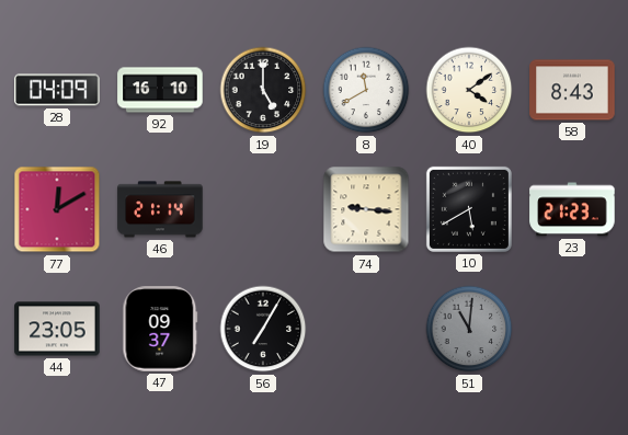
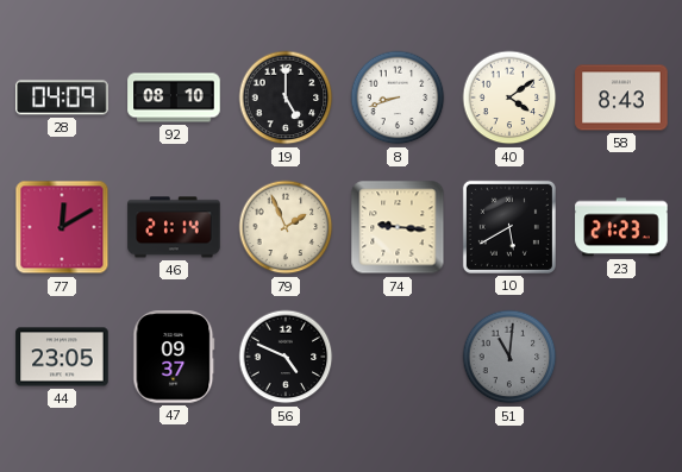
92: 16:10 -> 08:10
8: 11:40 -> 8:42
79: none -> 1:56
56: 7:05 -> 4:49
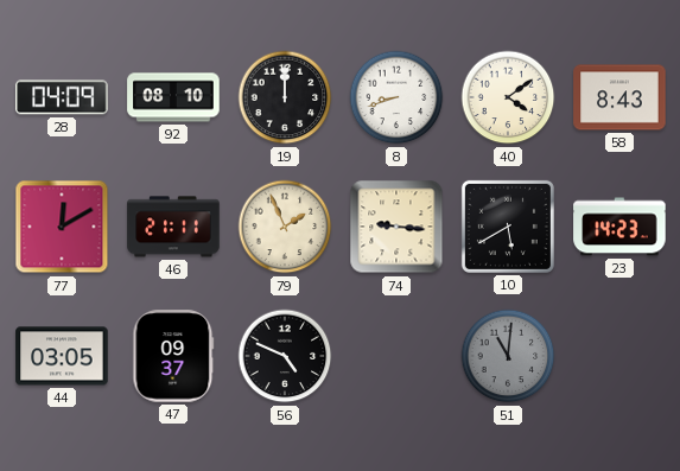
19: 5:00 -> 12:00
46: 21:14 -> 21:11
23: 21:23 -> 14:23
44: 23:05 -> 03:05
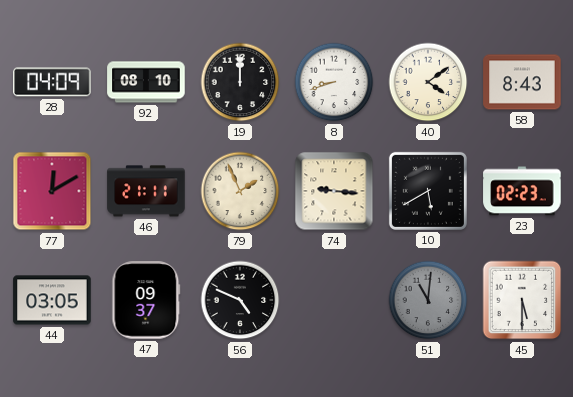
23: 14:23 -> 02:23
45: none -> 5:30
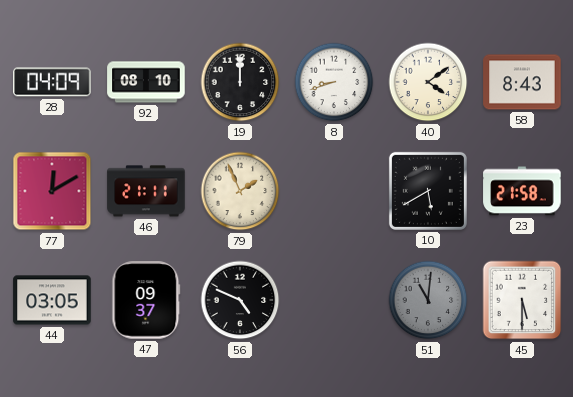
74: 9:16 -> none
23: 02:23 -> 21:58
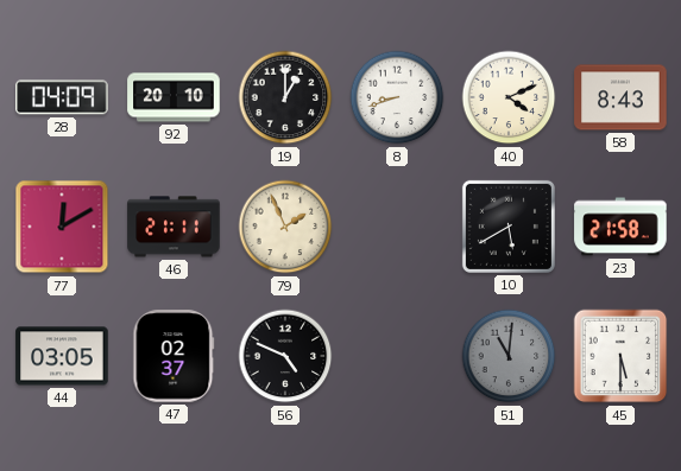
92: 08:10 -> 20:10
19: 12:00 -> 1:00
40: 4:09 -> 4:11
47: 09:37 -> 02:37
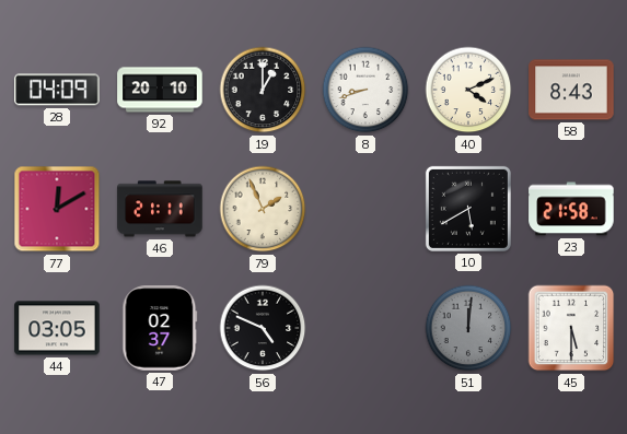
51: 11:01 -> 12:01
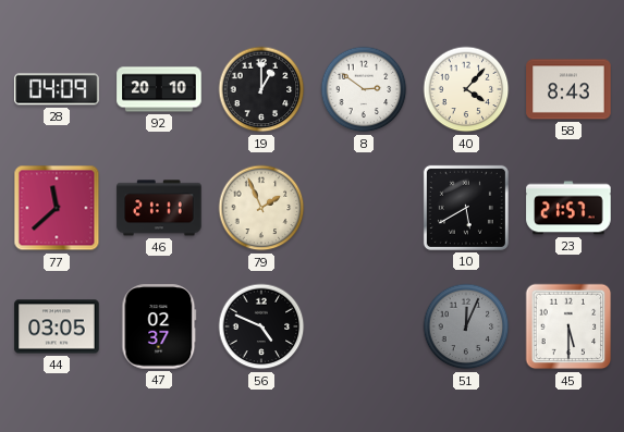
8: 8:42 -> 2:51
40: 4:11 -> 4:07
77: 12:10 -> 11:38
23: 21:58 -> 21:57
51: 12:01 -> 12:04
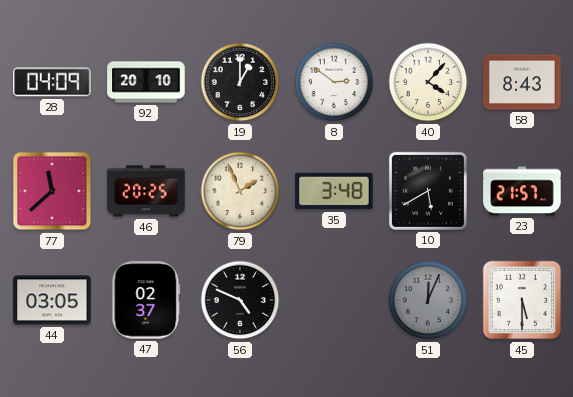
46: 21:11 -> 20:25
35: none -> 3:48
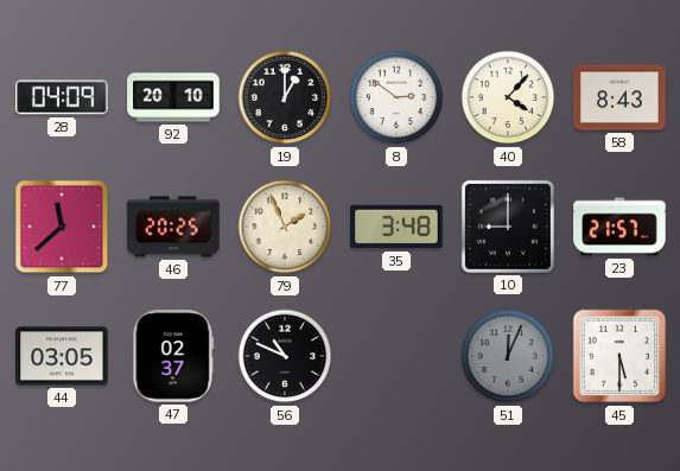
10: 5:40 -> 9:00
56: 4:49 -> 10:49
